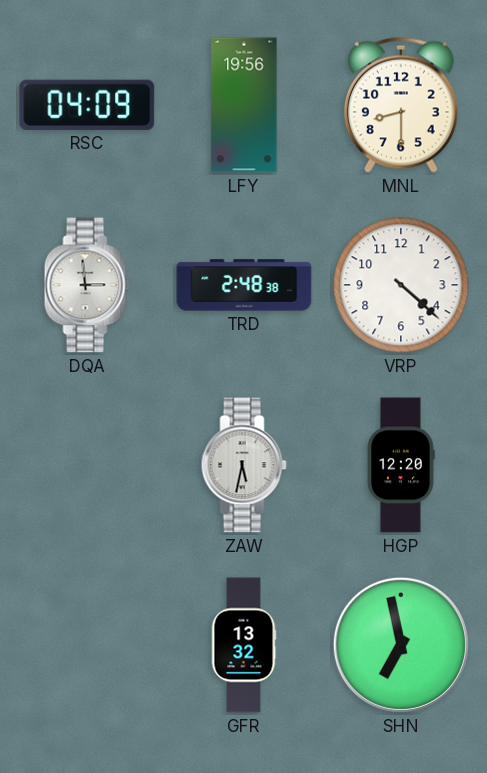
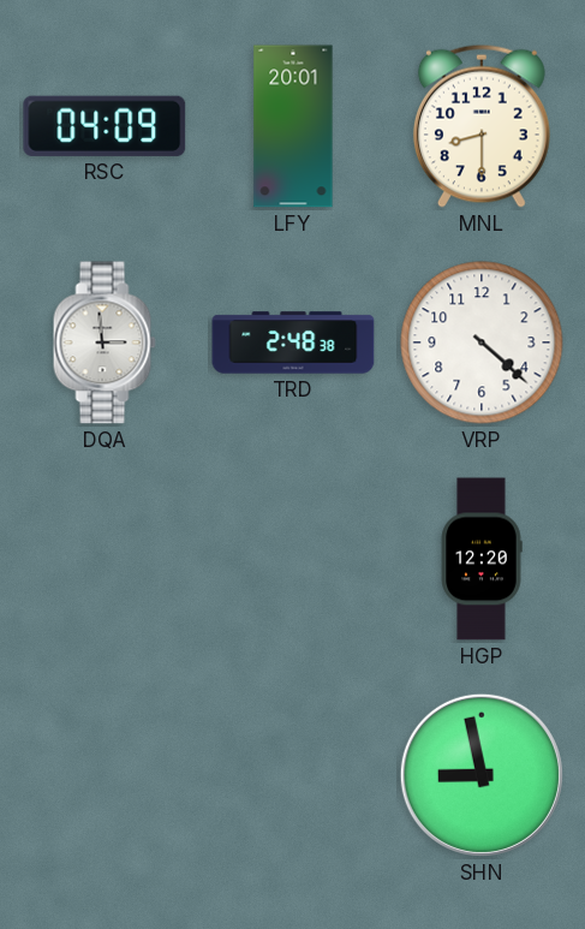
LFY: 19:56 -> 20:01
ZAW: 5:32 -> none
GFR: 13:32 -> none
SHN: 6:58 -> 8:58
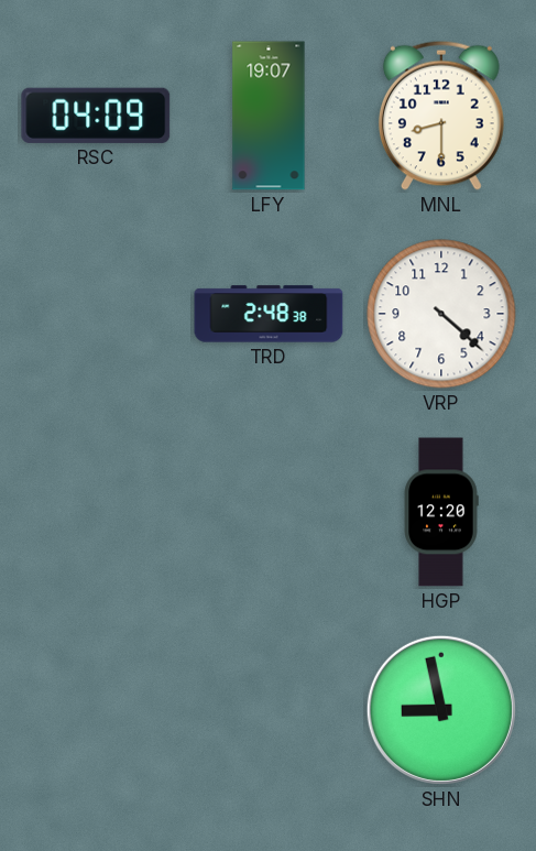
LFY: 20:01 -> 19:07
DQA: 2:59 -> none
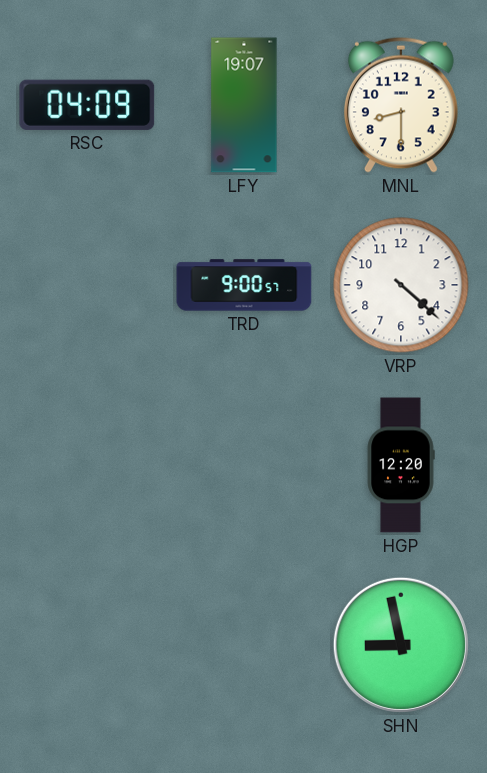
TRD: 2:48 -> 9:00
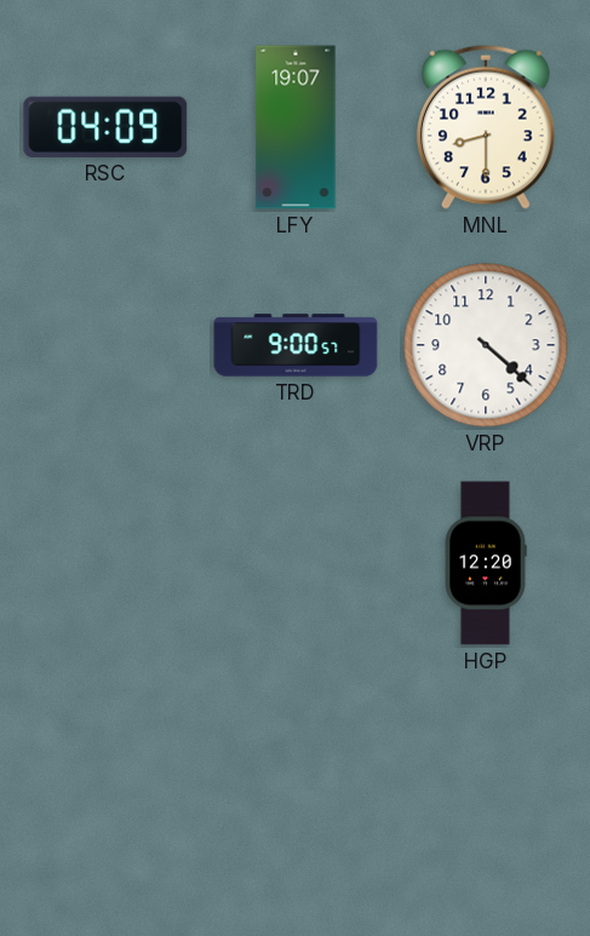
SHN: 8:58 -> none
